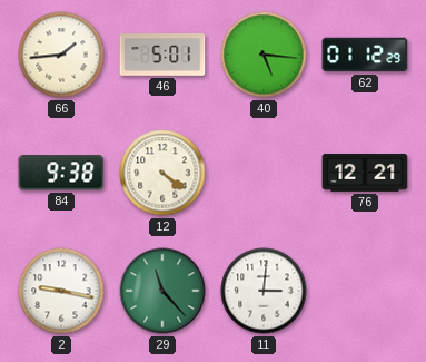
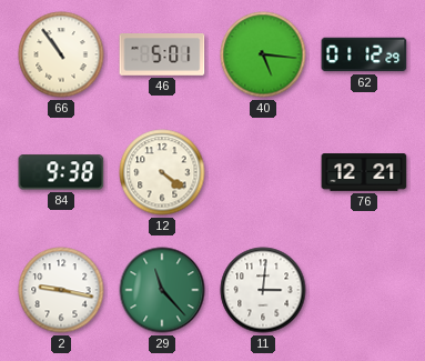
66: 1:44 -> 10:54
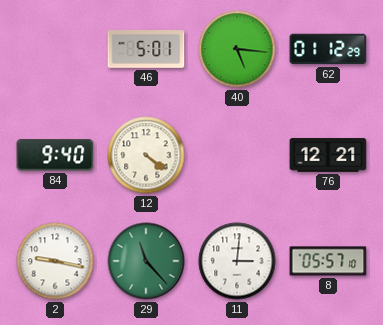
66: 10:54 -> none
84: 9:38 -> 9:40
8: none -> 05:57
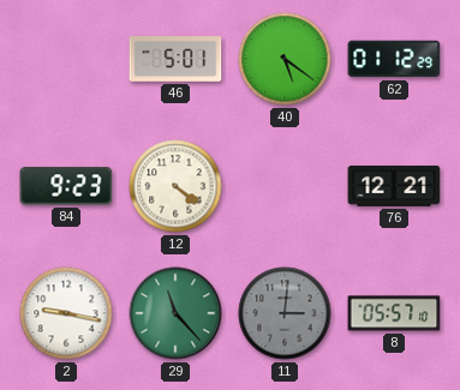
40: 5:16 -> 5:21
84: 9:40 -> 9:23
11 dial: white -> grey
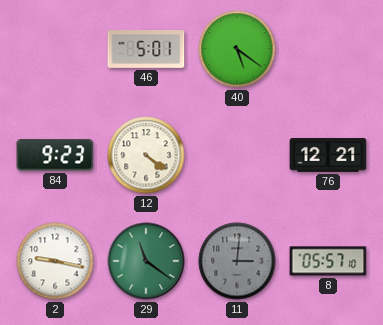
62: 01:12 -> none
29: 11:23 -> 11:21
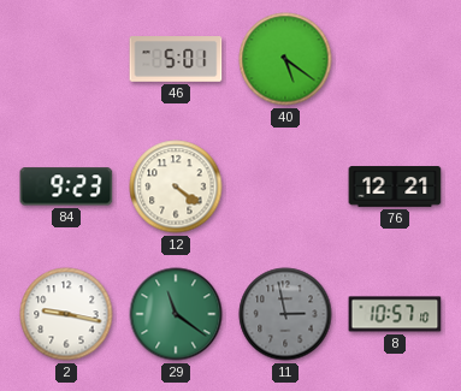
11: 3:01 -> 2:58
8: 05:57 -> 10:57
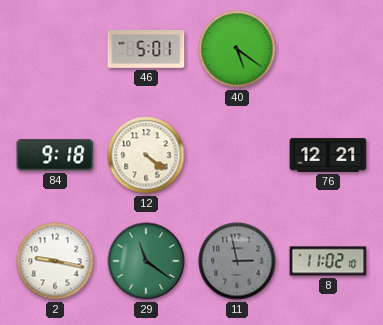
84: 9:23 -> 9:18
8: 10:57 -> 11:02
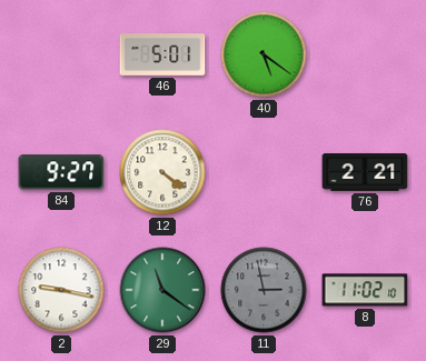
84: 9:18 -> 9:27
76: 12:21 -> 2:21
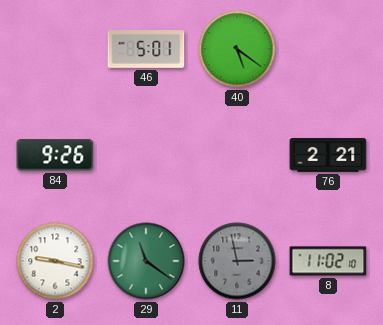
84: 9:27 -> 9:26
12: 4:21 -> none
